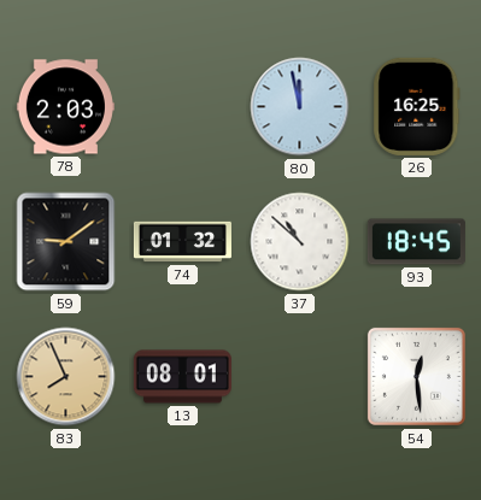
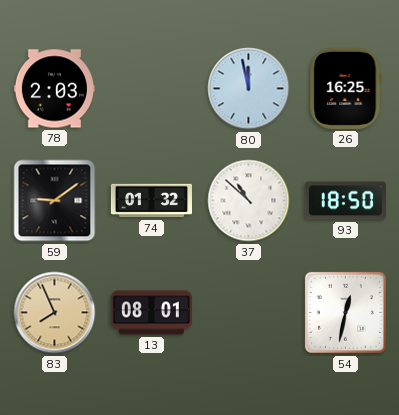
93: 18:45 -> 18:50
54: 12:29 -> 12:32
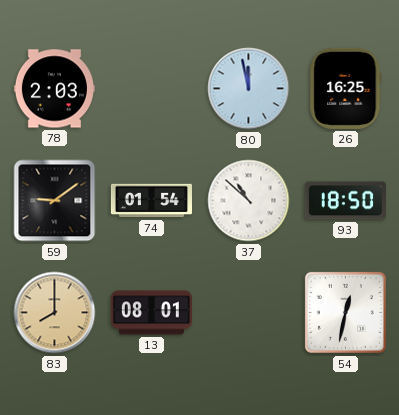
74: 01:32 -> 01:54
83: 7:56 -> 8:00
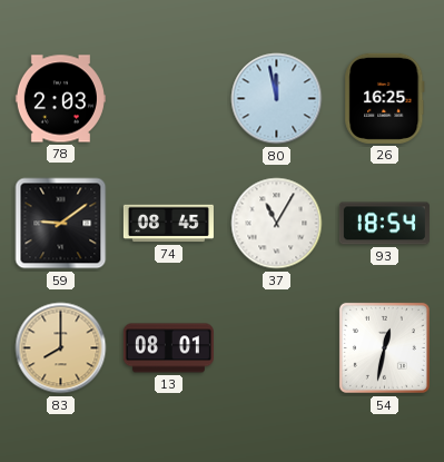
74: 01:54 -> 08:45
37: 10:52 -> 11:05
93: 18:50 -> 18:54
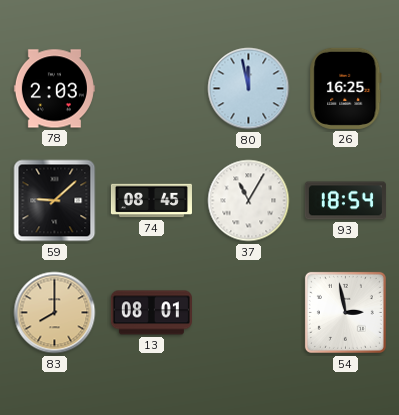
59: 9:09 -> 9:08
54: 12:32 -> 2:58
